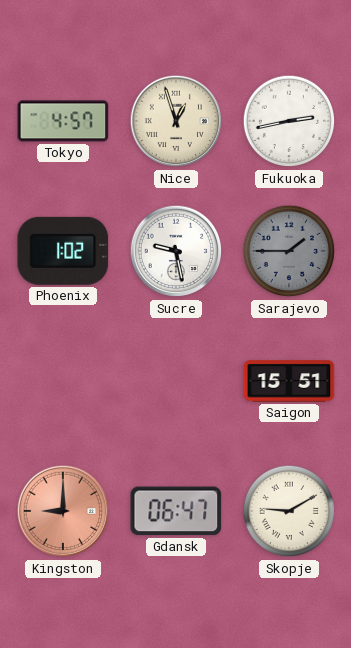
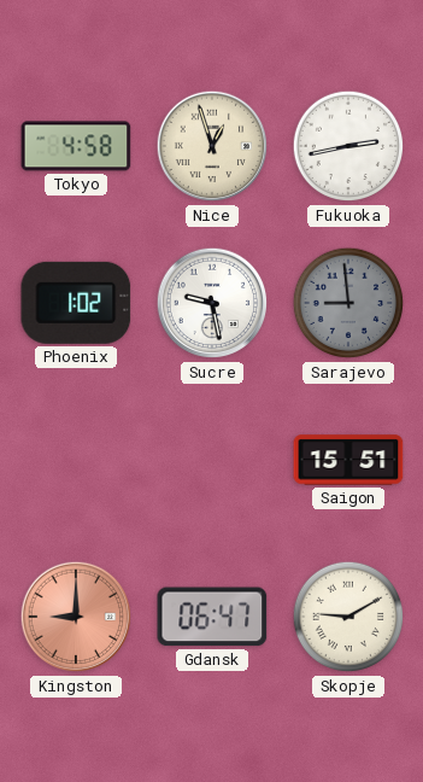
Tokyo: 4:57 -> 4:58
Sarajevo: 1:45 -> 8:59
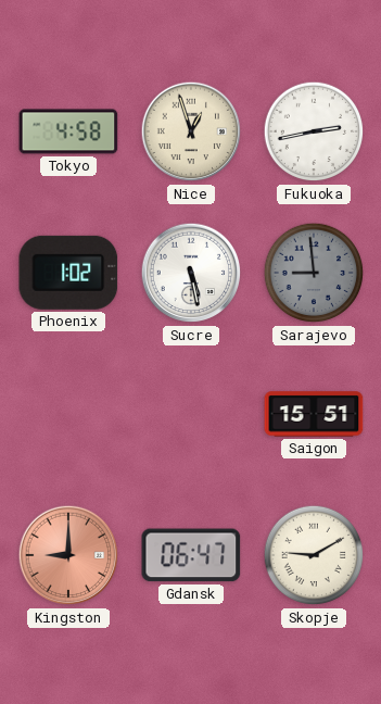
Sucre: 9:28 -> 5:28
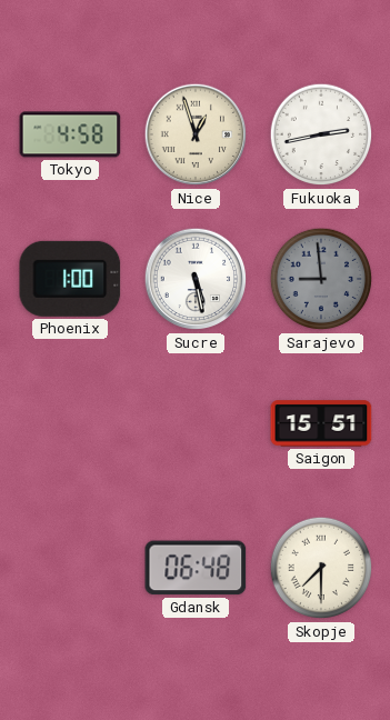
Phoenix: 1:02 -> 1:00
Kingston: 9:00 -> none
Gdansk: 06:47 -> 06:48
Skopje: 9:10 -> 7:30
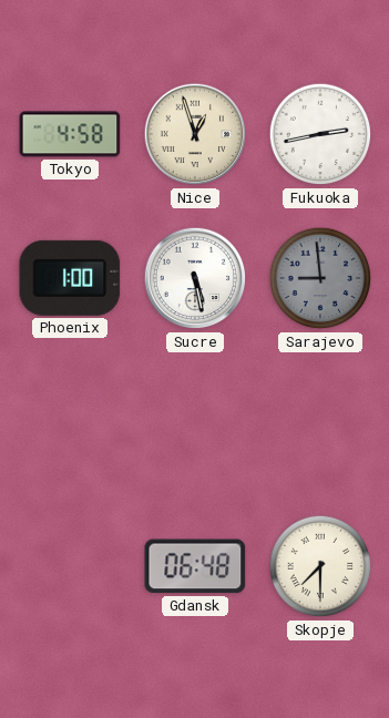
Saigon: 15:51 -> none
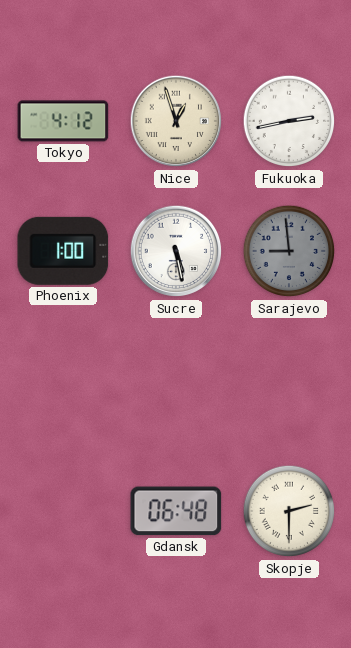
Tokyo: 4:58 -> 4:12
Skopje: 7:30 -> 2:30
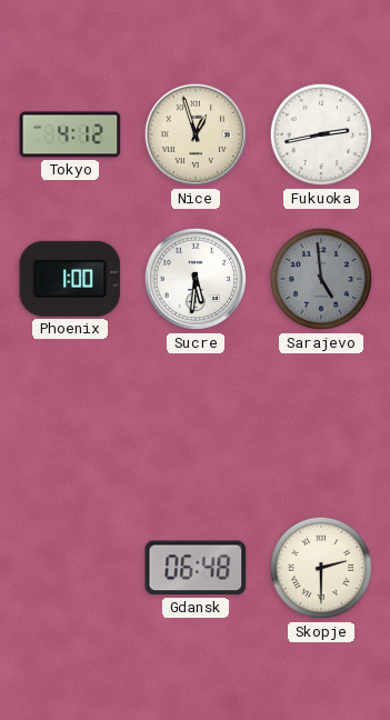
Sucre: 5:28 -> 5:31
Sarajevo: 8:59 -> 4:59
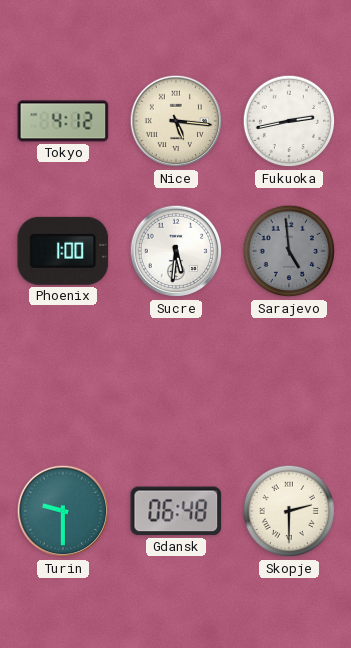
Nice: 12:57 -> 5:16
Turin: none -> 9:30
